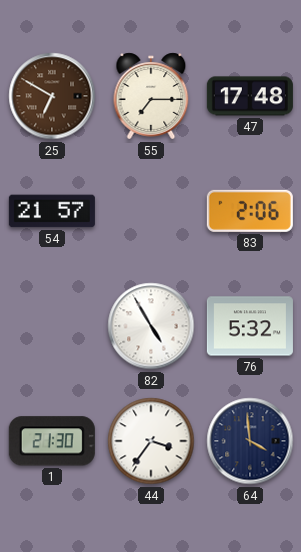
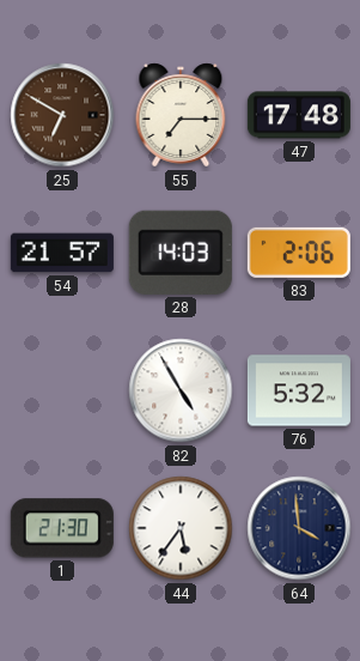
28: none -> 14:03
44: 3:36 -> 5:36
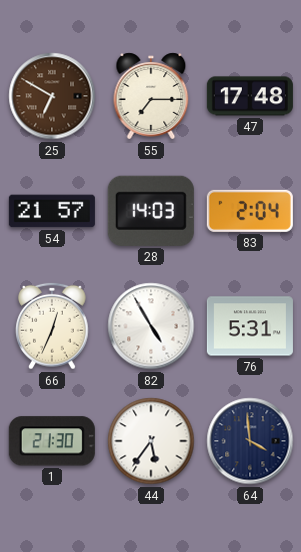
83: 2:06 -> 2:04
66: none -> 12:34
76: 5:32 -> 5:31
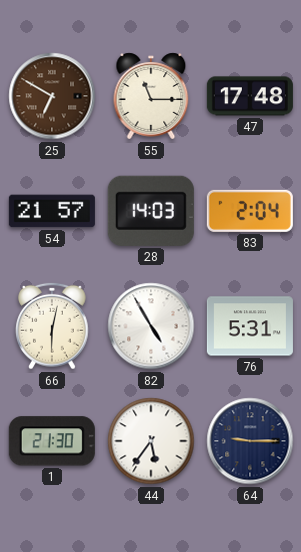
55: 7:15 -> 11:15
66: 12:34 -> 6:02
64: 3:59 -> 9:15
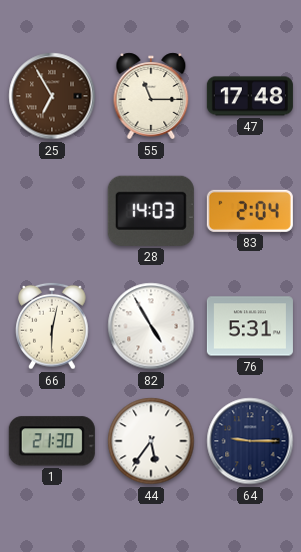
25: 6:50 -> 6:55
54: 21:57 -> none
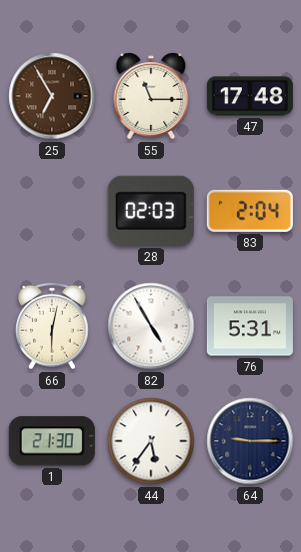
28: 14:03 -> 02:03
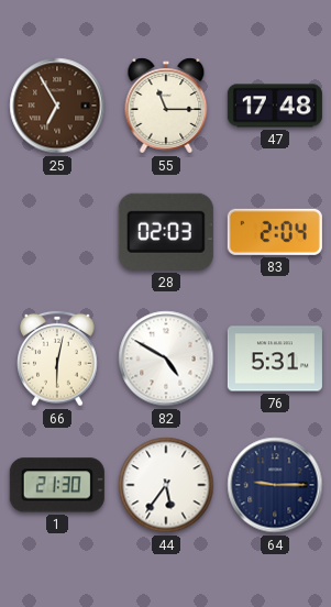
82: 4:55 -> 4:50
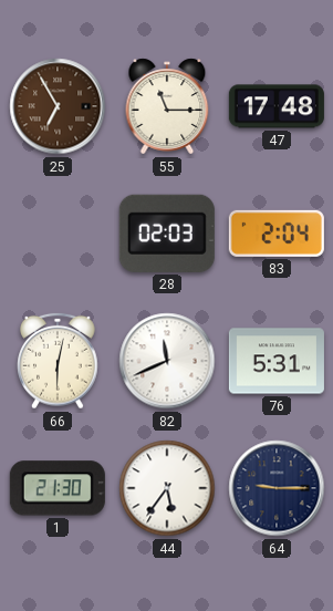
82: 4:50 -> 11:41
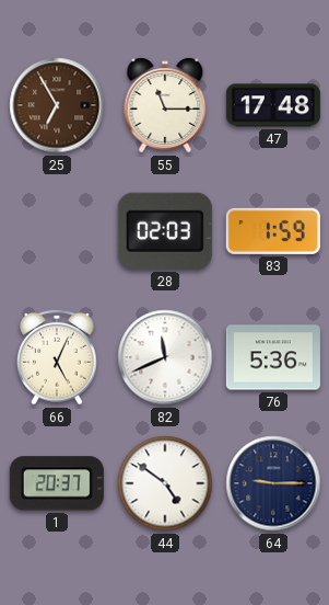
83: 2:04 -> 1:59
66: 6:02 -> 5:04
76: 5:31 -> 5:36
1: 21:30 -> 20:37
44: 5:36 -> 4:51
